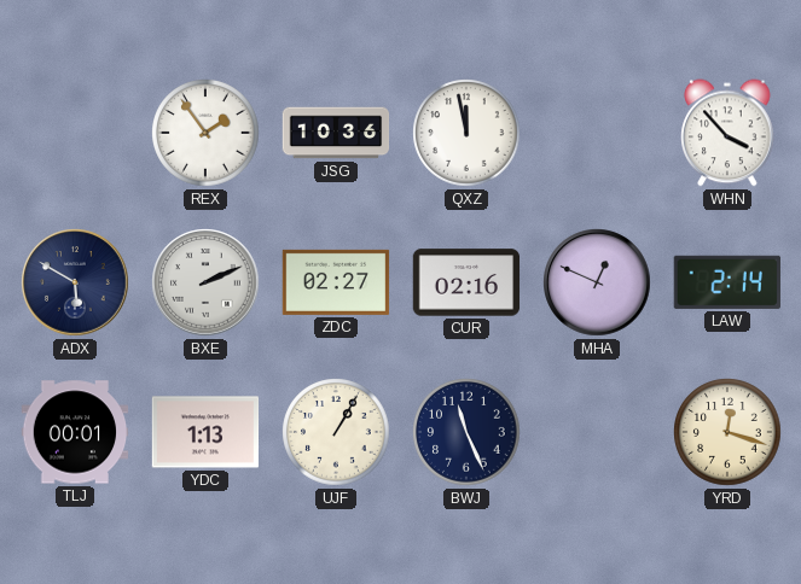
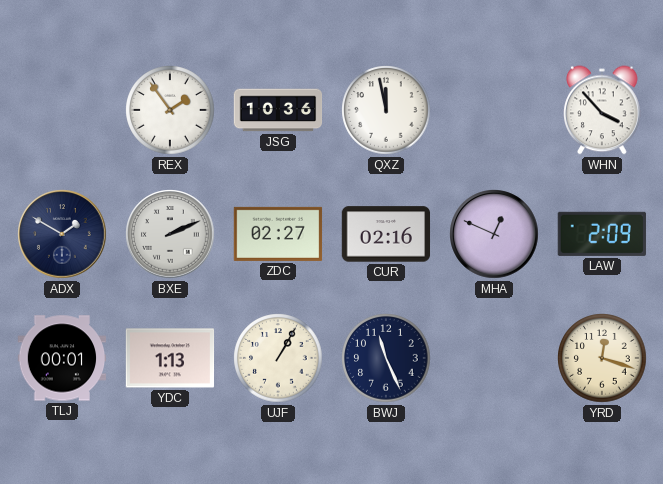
ADX: 5:50 -> 1:50
LAW: 2:14 -> 2:09
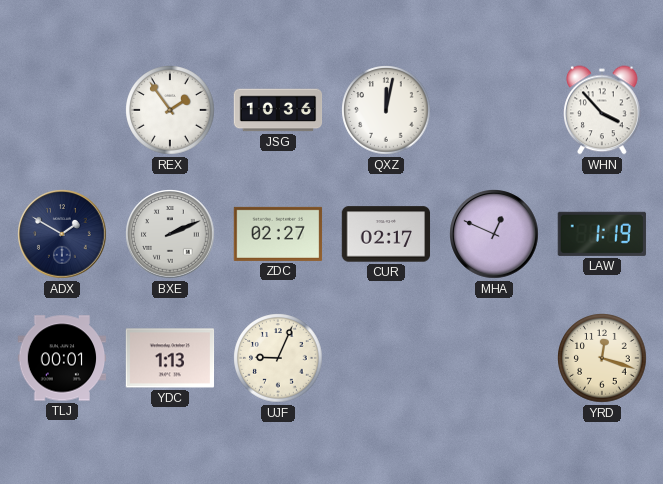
QXZ: 11:58 -> 12:02
CUR: 02:16 -> 02:17
LAW: 2:09 -> 1:19
UJF: 1:05 -> 9:04
BWJ: 11:26 -> none
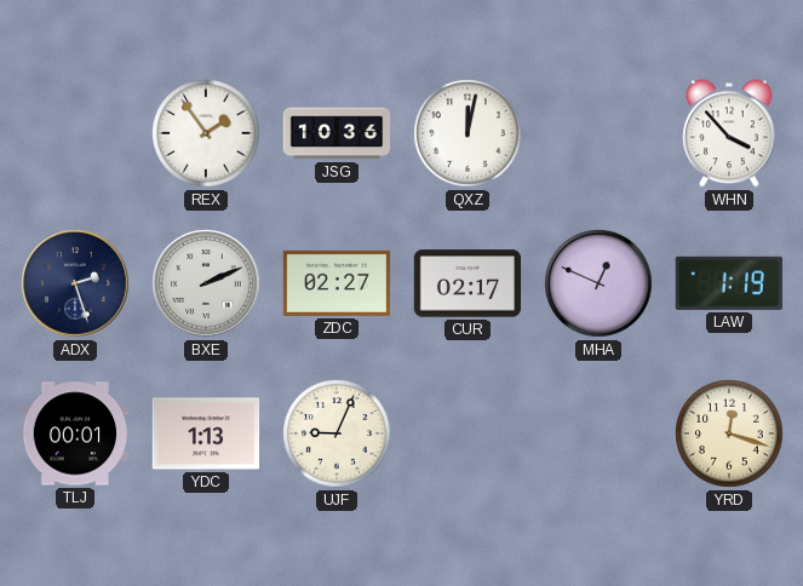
ADX: 1:50 -> 2:27
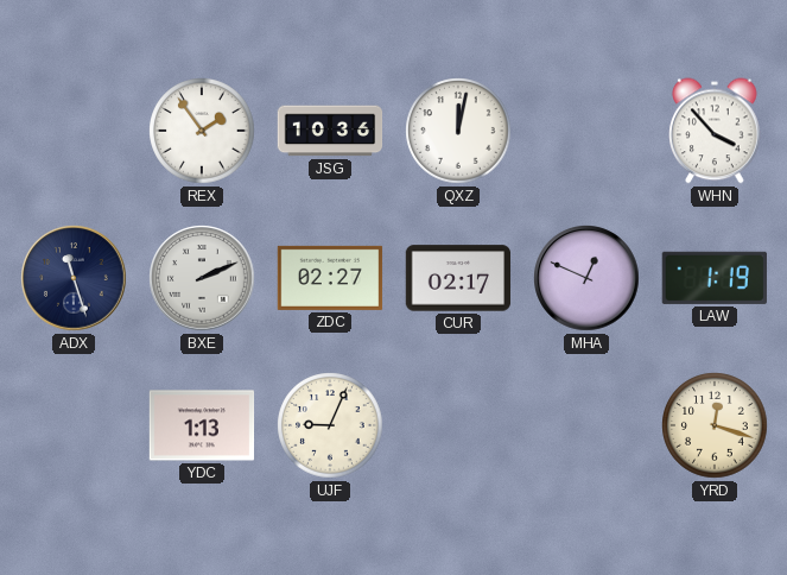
ADX: 2:27 -> 11:27
TLJ: 00:01 -> none
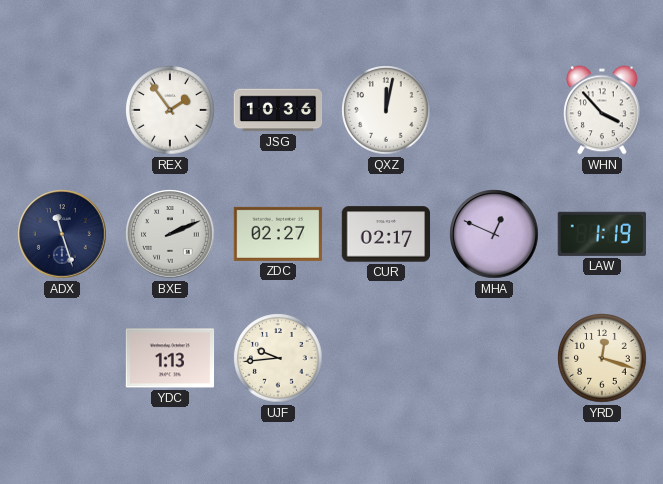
UJF: 9:04 -> 9:44
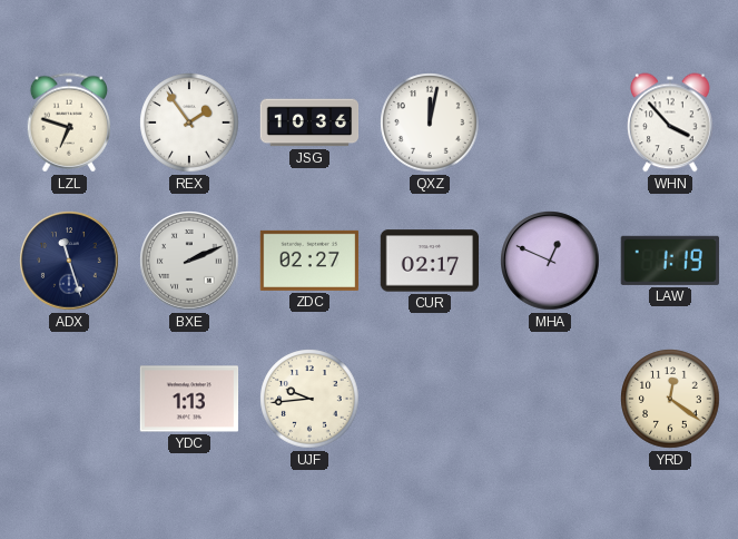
LZL: none -> 6:48
YRD: 12:18 -> 12:21
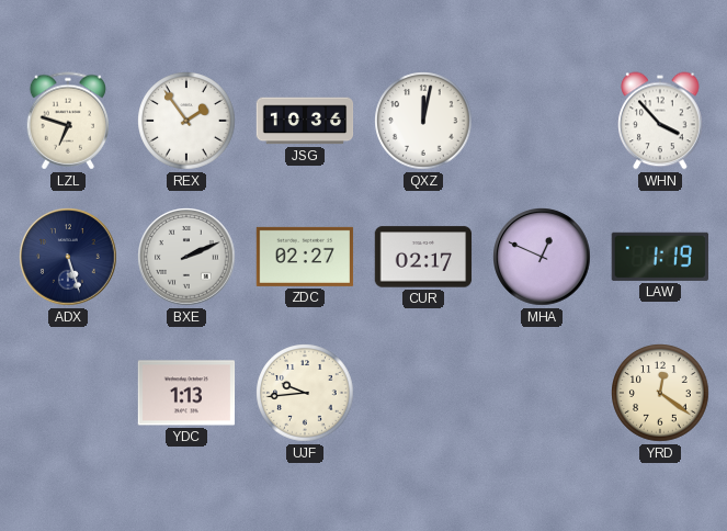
ADX: 11:27 -> 5:27
